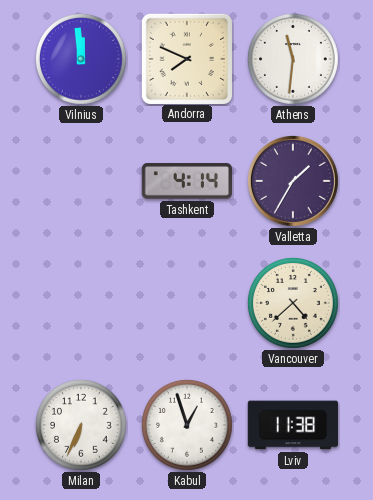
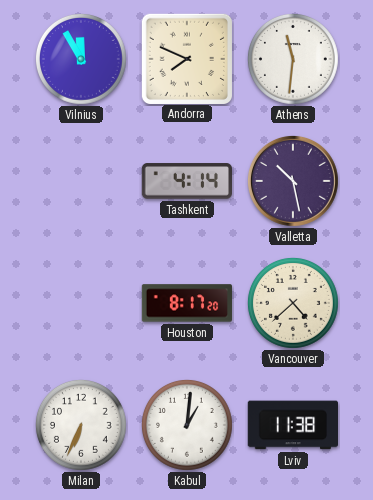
Vilnius: 11:59 -> 11:55
Valletta: 1:35 -> 10:28
Houston: none -> 8:17
Kabul: 12:57 -> 1:01
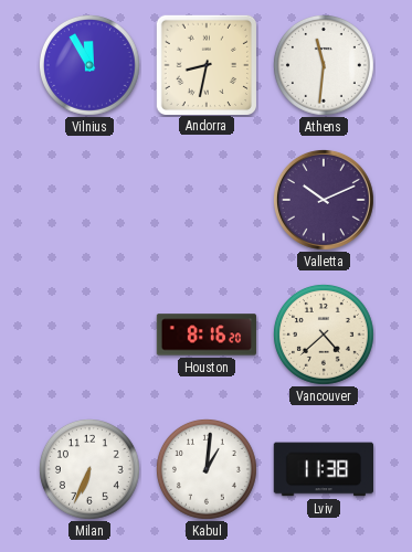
Andorra: 7:49 -> 8:32
Tashkent: 4:14 -> none
Valletta: 10:28 -> 10:11
Houston: 8:17 -> 8:16
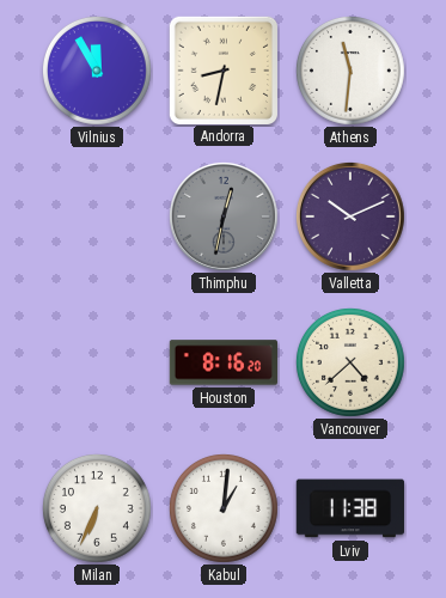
Thimphu: none -> 12:32
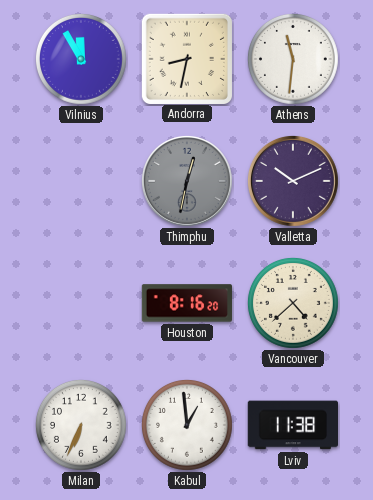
Kabul: 1:01 -> 12:59
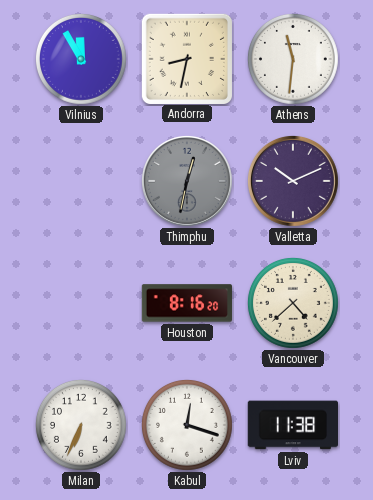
Kabul: 12:59 -> 12:18
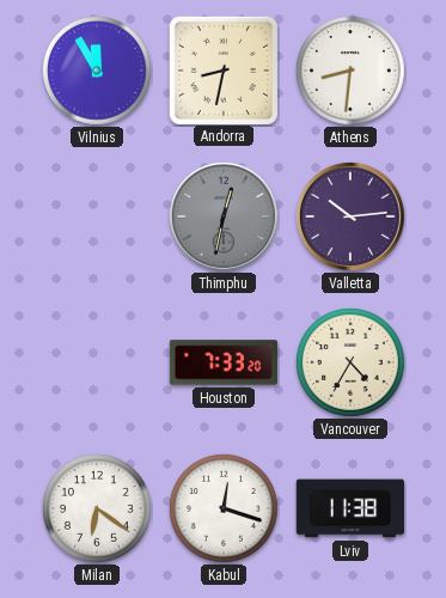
Athens: 11:31 -> 8:31
Valletta: 10:11 -> 10:14
Houston: 8:16 -> 7:33
Vancouver: 4:38 -> 4:35
Milan: 6:34 -> 6:21
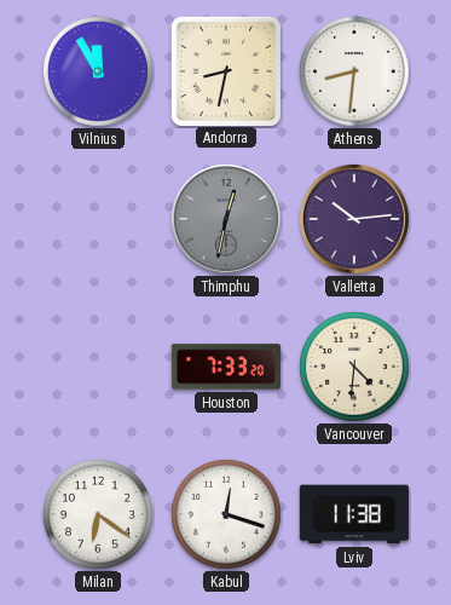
Vancouver: 4:35 -> 4:31
